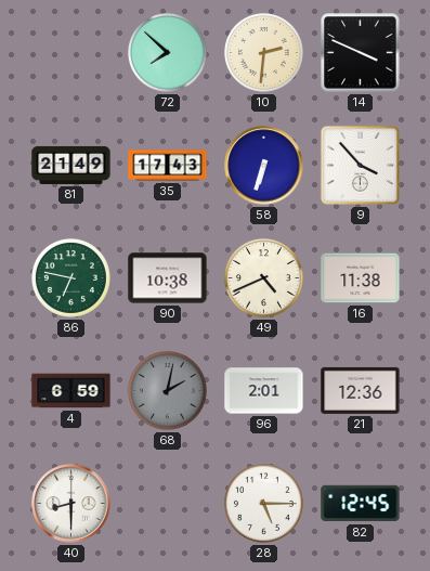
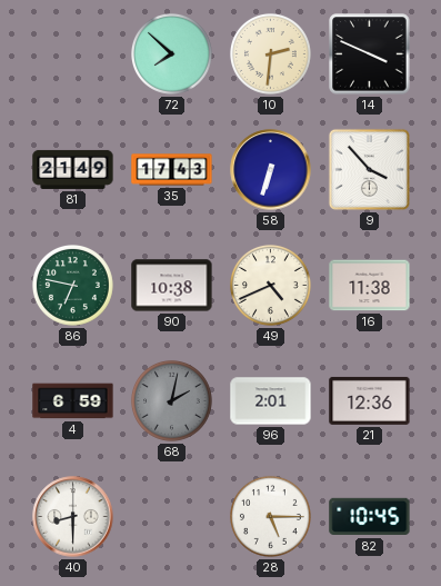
82: 12:45 -> 10:45
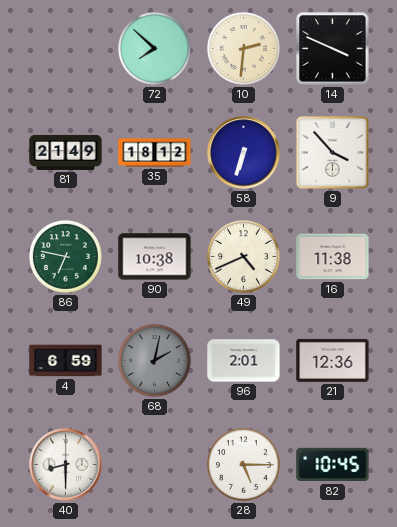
35: 17:43 -> 18:12
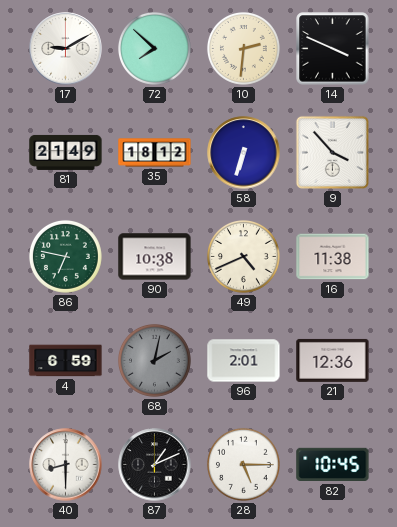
17: none -> 9:10
87: none -> 1:11
